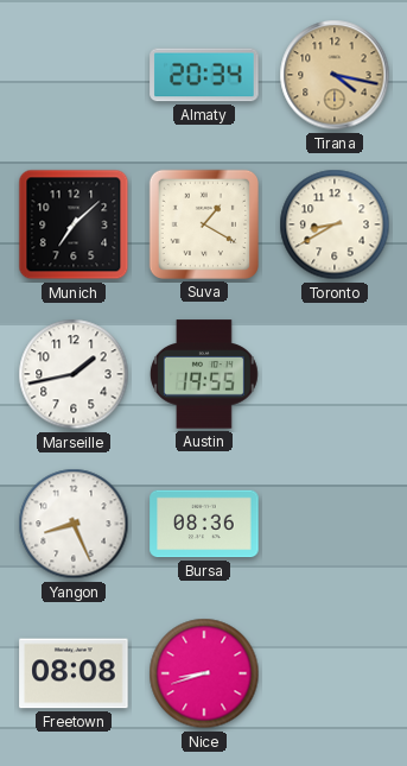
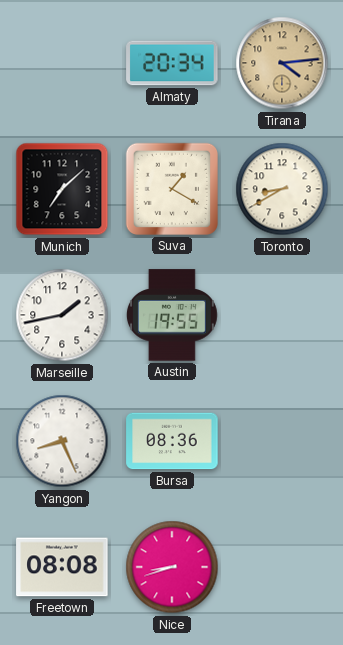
Tirana: 4:17 -> 4:14
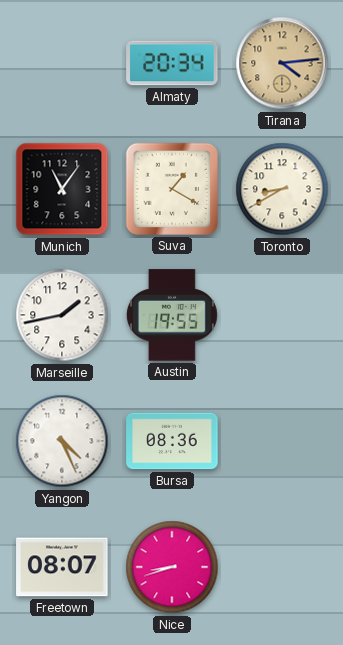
Munich: 7:08 -> 11:06
Yangon: 8:26 -> 4:26
Freetown: 08:08 -> 08:07
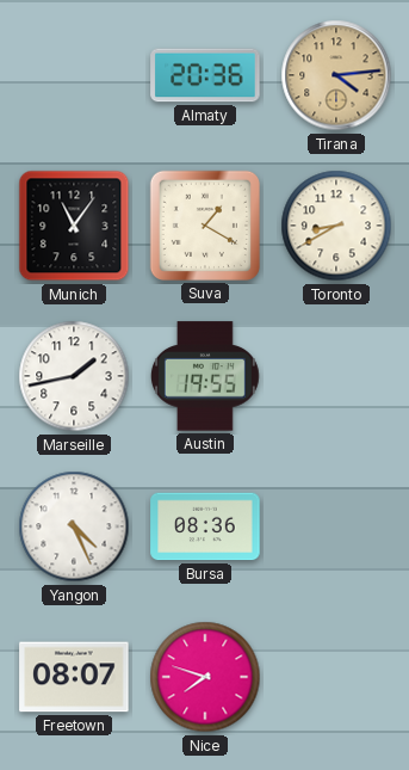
Almaty: 20:34 -> 20:36
Nice: 8:42 -> 7:48
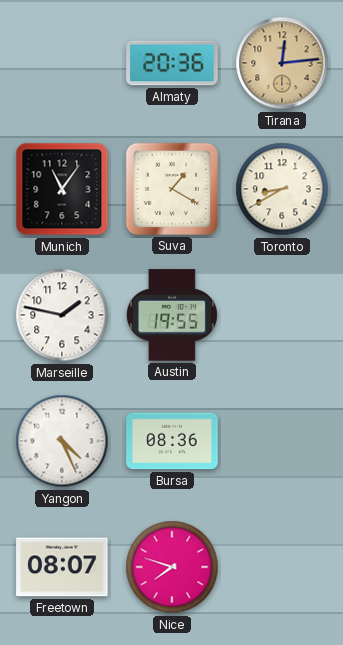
Tirana: 4:14 -> 12:14
Marseille: 1:43 -> 1:47
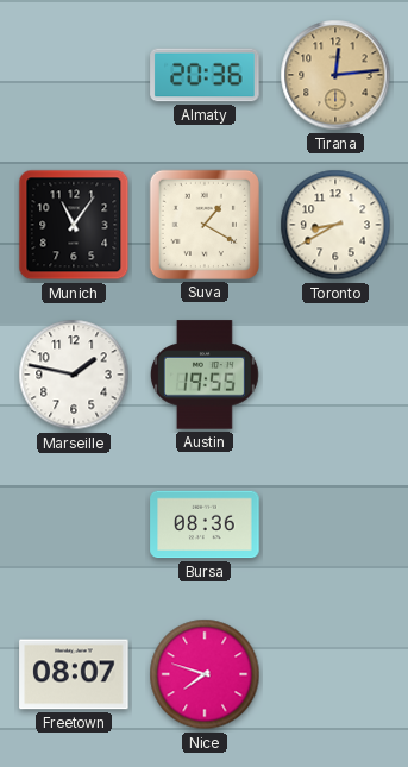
Yangon: 4:26 -> none
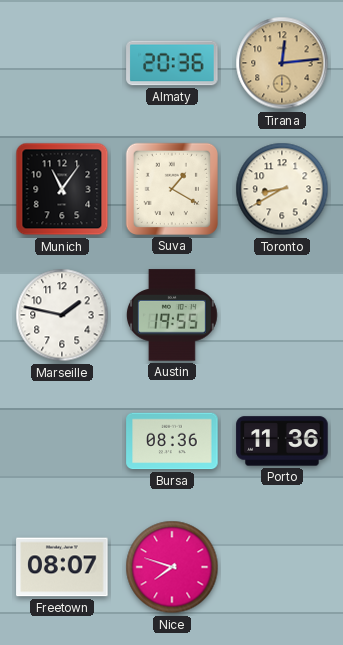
Porto: none -> 11:36
